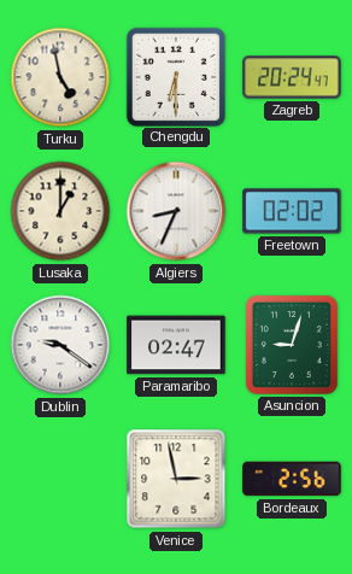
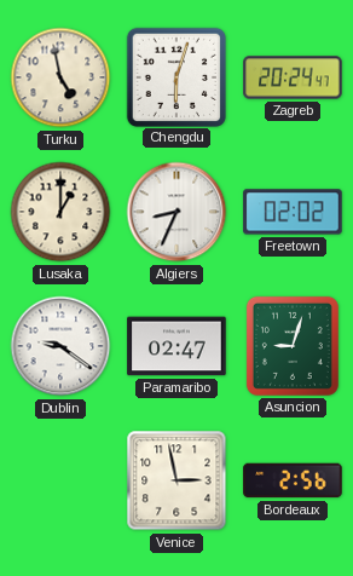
Chengdu: 6:30 -> 6:03
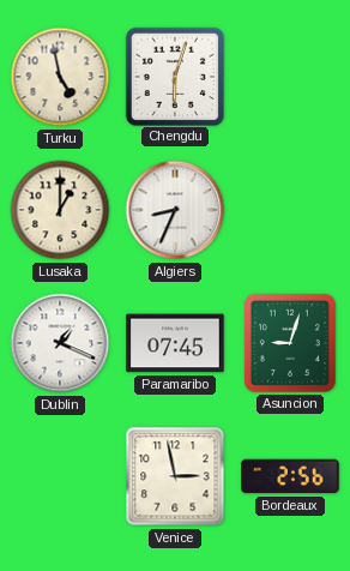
Zagreb: 20:24 -> none
Freetown: 02:02 -> none
Dublin: 9:21 -> 1:19
Paramaribo: 02:47 -> 07:45
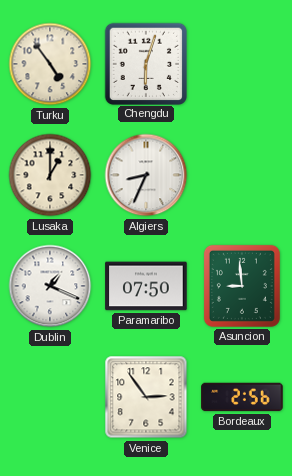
Turku: 4:58 -> 4:54
Paramaribo: 07:45 -> 07:50
Asuncion: 9:03 -> 8:59
Venice: 2:58 -> 2:54
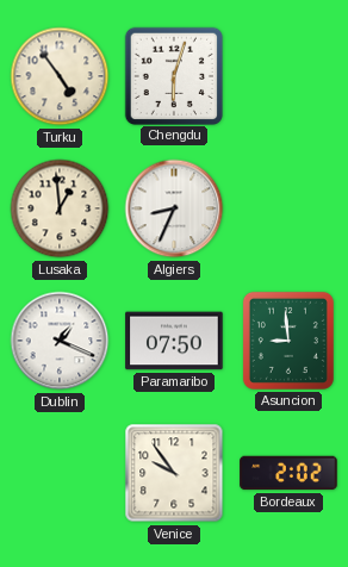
Lusaka: 1:00 -> 12:59
Venice: 2:54 -> 9:54
Bordeaux: 2:56 -> 2:02
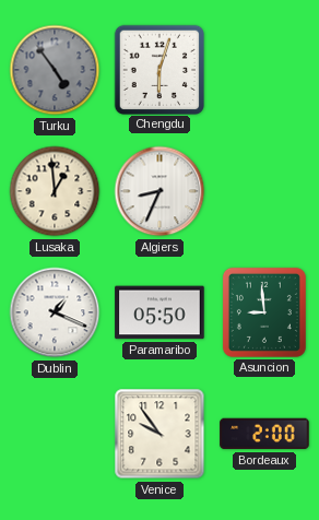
Turku dial: cream -> grey
Paramaribo: 07:50 -> 05:50
Bordeaux: 2:02 -> 2:00
